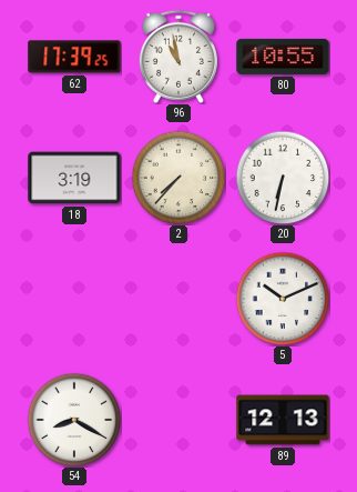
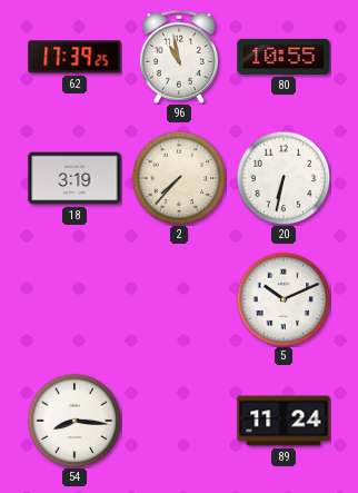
54: 8:20 -> 8:16
89: 12:13 -> 11:24
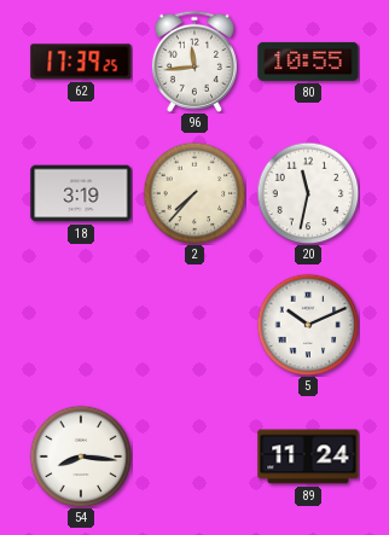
96: 10:58 -> 11:44
20: 6:32 -> 11:32
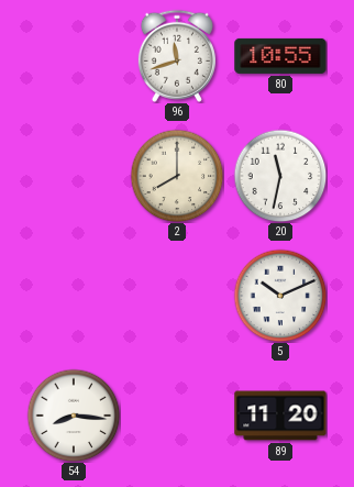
62: 17:39 -> none
96: 11:44 -> 11:42
18: 3:19 -> none
2: 7:37 -> 8:00
89: 11:24 -> 11:20
